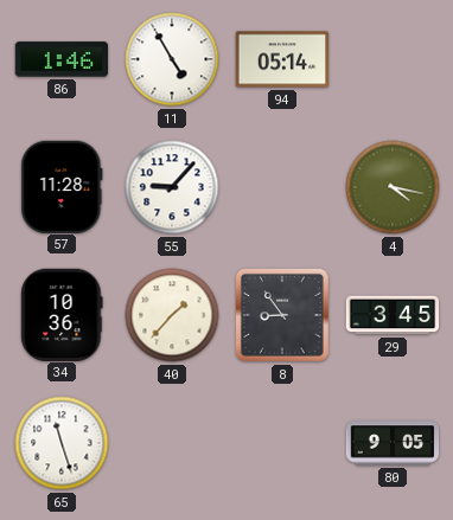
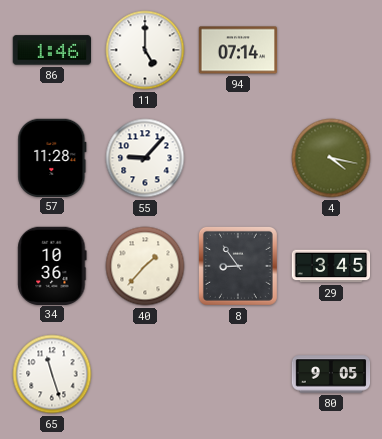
11: 4:55 -> 5:00
94: 05:14 -> 07:14
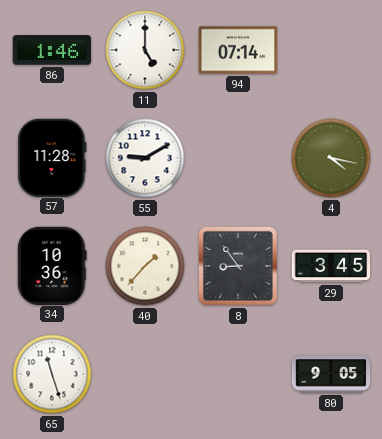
55: 9:07 -> 9:10
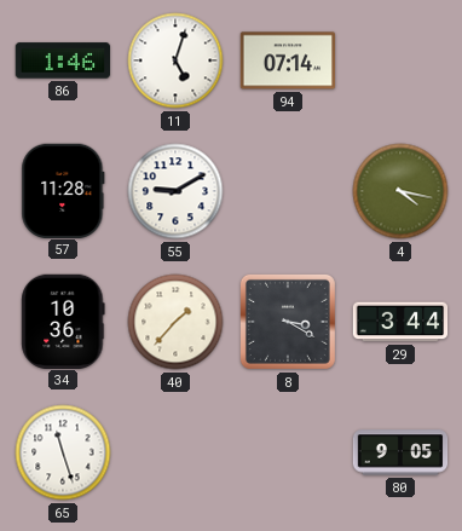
11: 5:00 -> 5:03
8: 8:54 -> 3:20
29: 3:45 -> 3:44
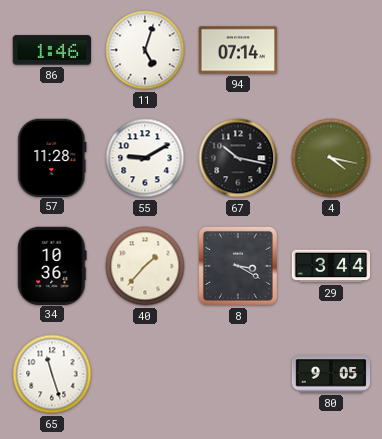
67: none -> 10:17
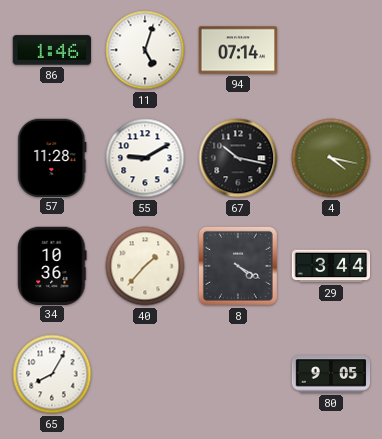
8: 3:20 -> 4:20
65: 11:27 -> 8:05
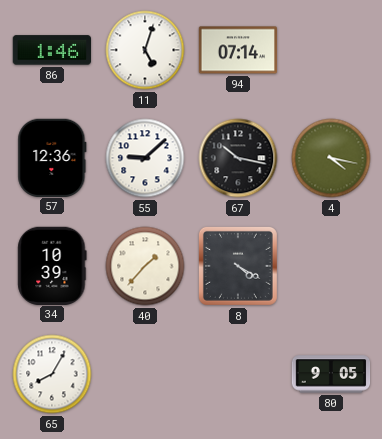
57: 11:28 -> 12:36
55: 9:10 -> 9:08
34: 10:36 -> 10:39
29: 3:44 -> none
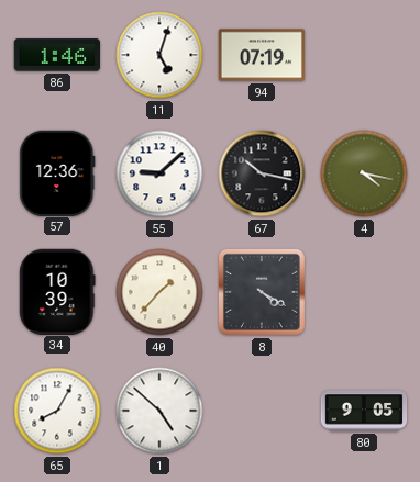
94: 07:14 -> 07:19
1: none -> 4:52
